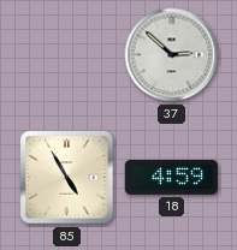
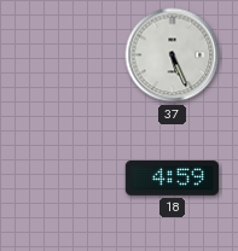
37: 2:52 -> 5:26
85: 4:55 -> none
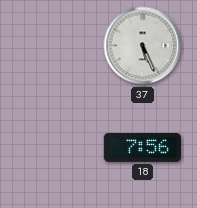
18: 4:59 -> 7:56
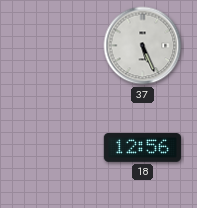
18: 7:56 -> 12:56
